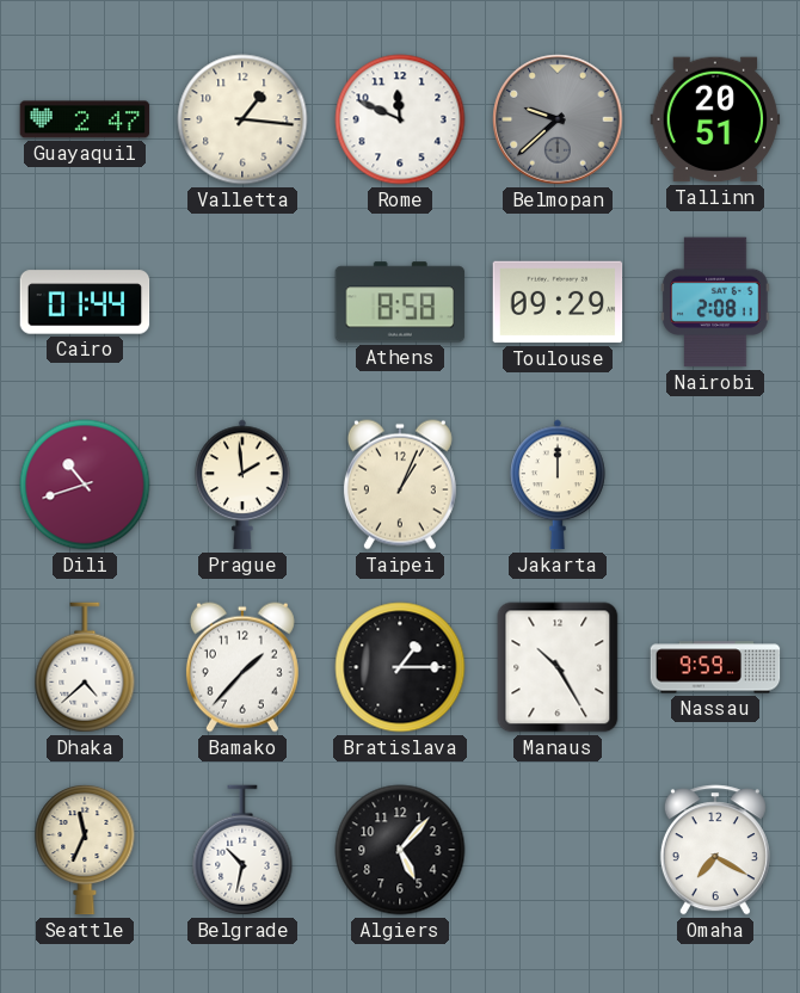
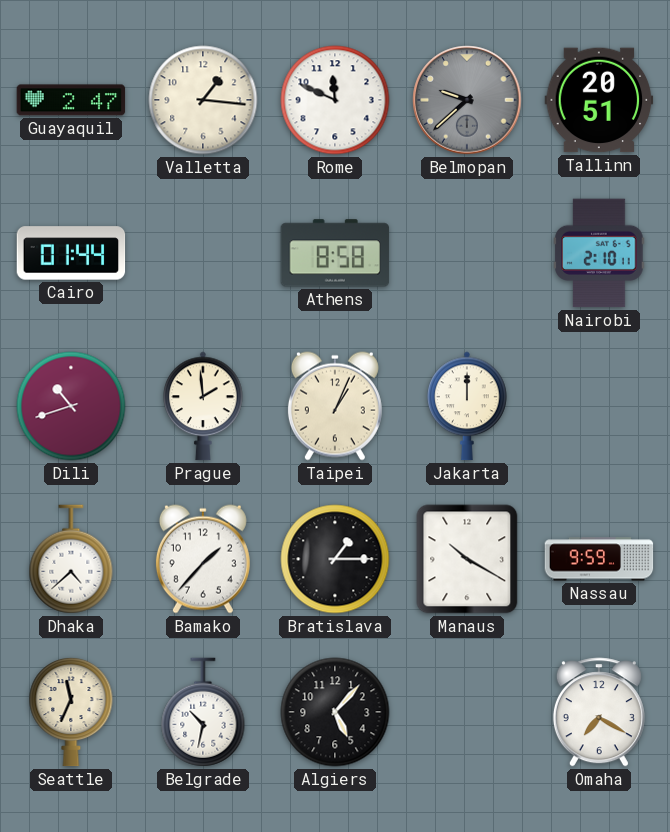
Toulouse: 09:29 -> none
Nairobi: 2:08 -> 2:10
Manaus: 10:25 -> 10:20
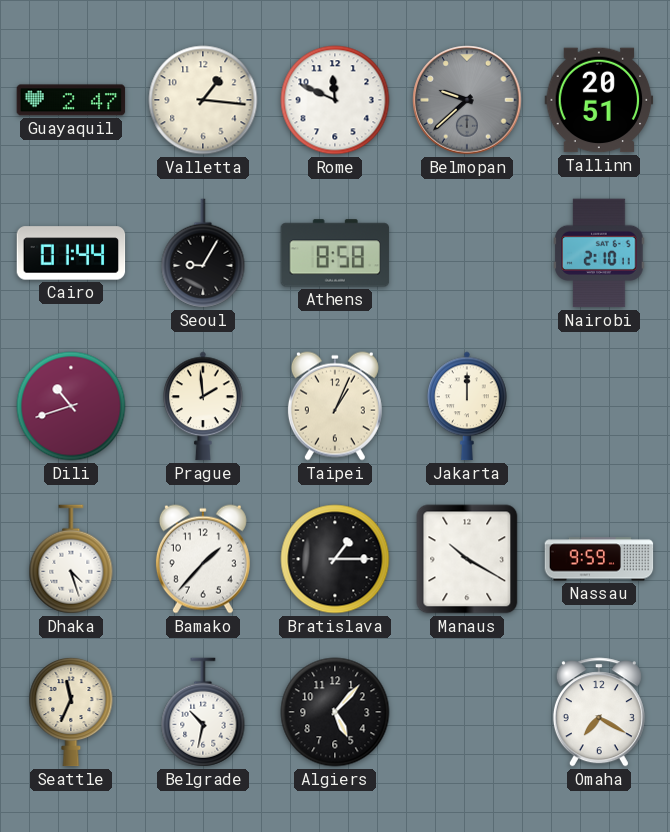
Seoul: none -> 9:05
Dhaka: 4:38 -> 4:27
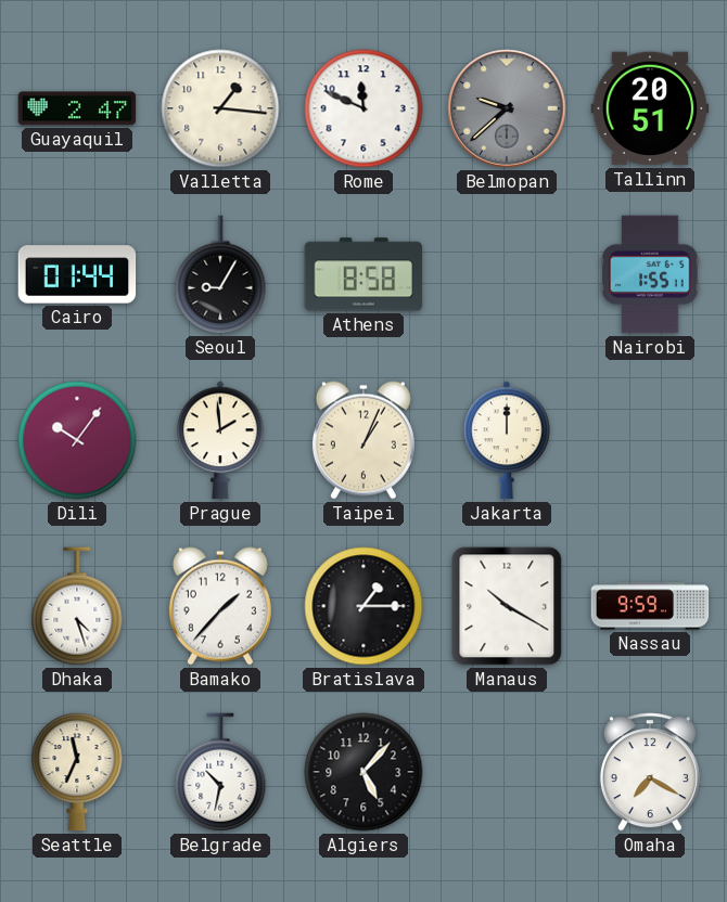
Nairobi: 2:10 -> 1:55
Dili: 10:42 -> 10:06
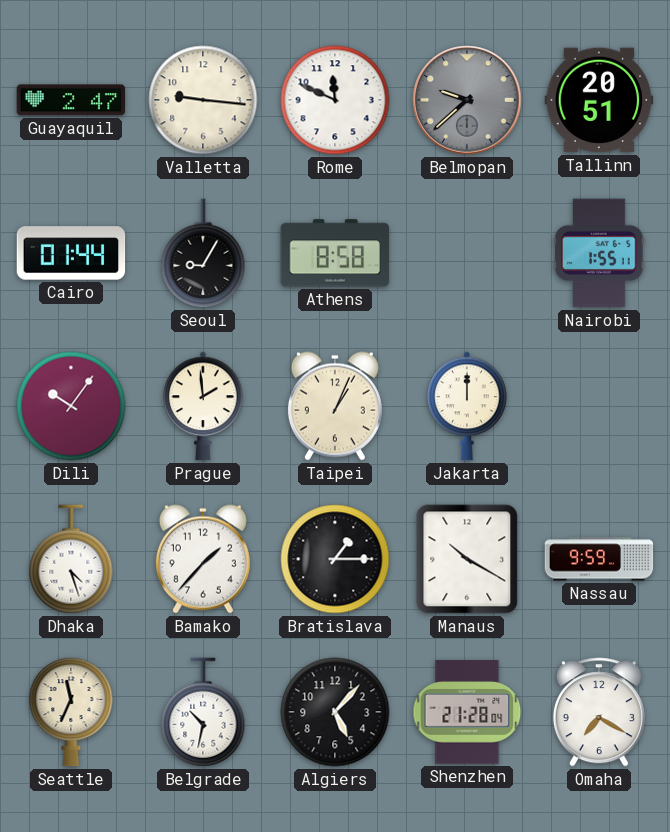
Valletta: 1:16 -> 9:16
Shenzhen: none -> 21:28
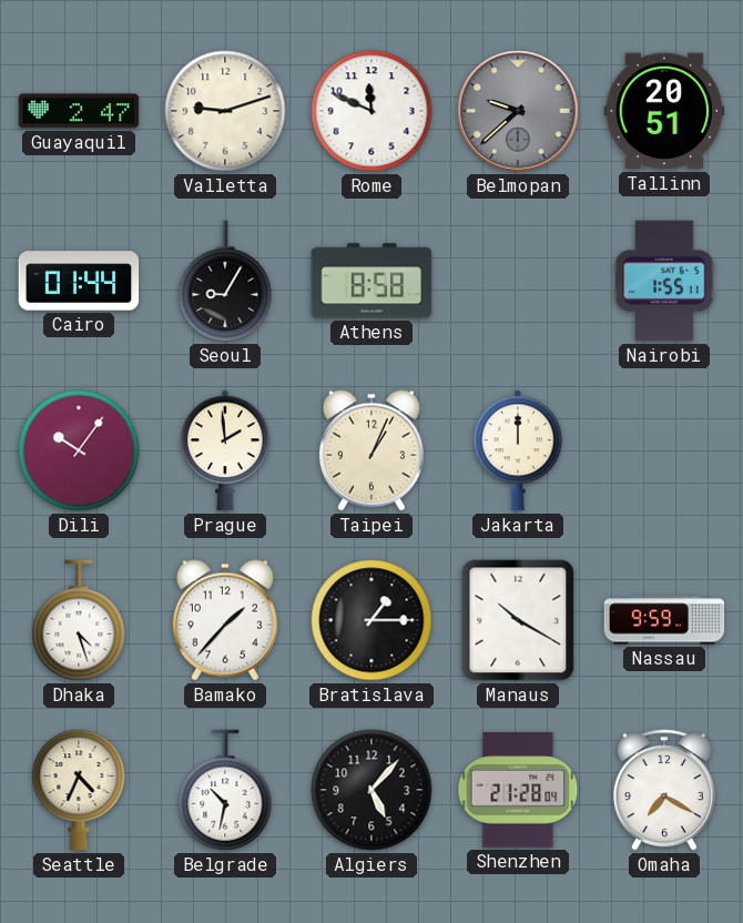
Valletta: 9:16 -> 9:12
Seattle: 11:34 -> 4:34
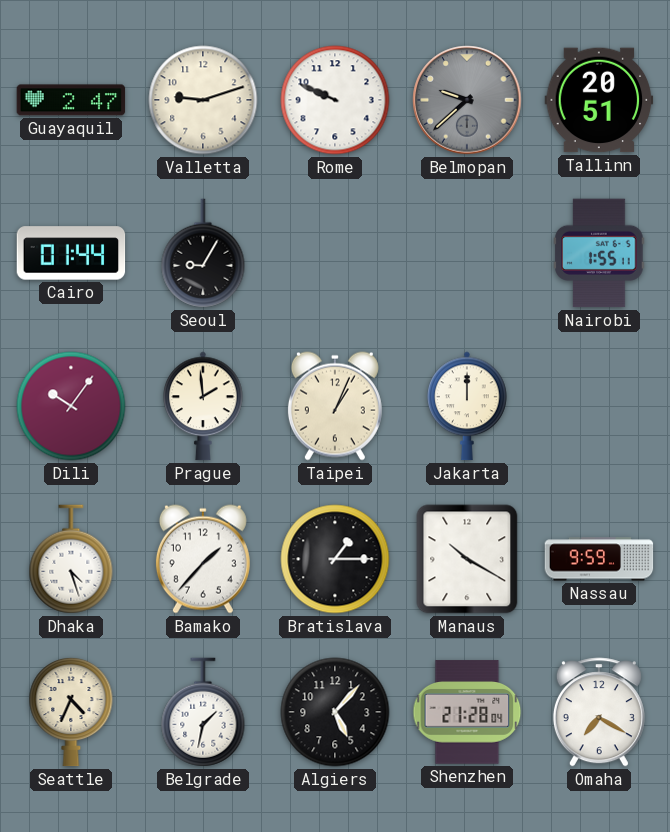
Rome: 11:49 -> 9:49
Athens: 8:58 -> none
Belgrade: 10:32 -> 1:32
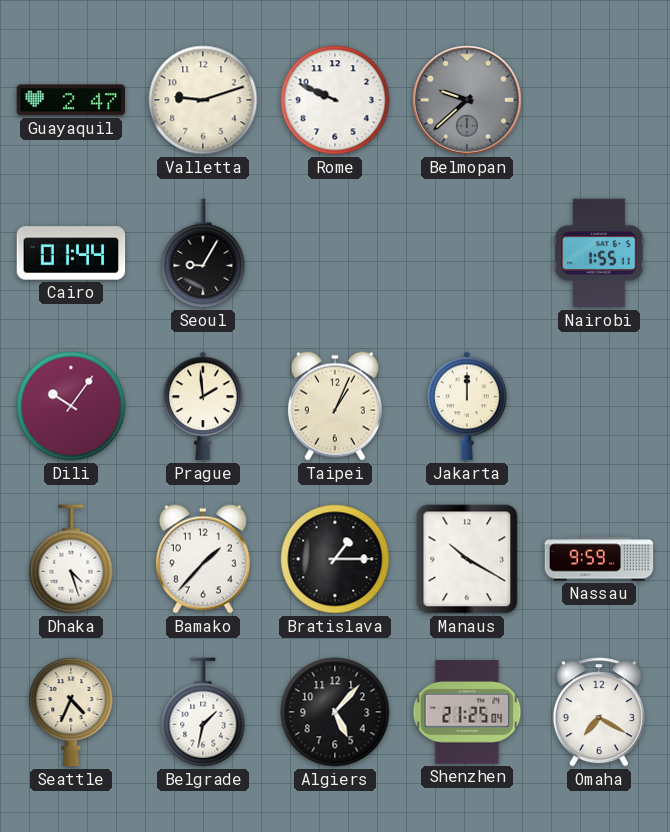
Tallinn: 20:51 -> none
Shenzhen: 21:28 -> 21:25
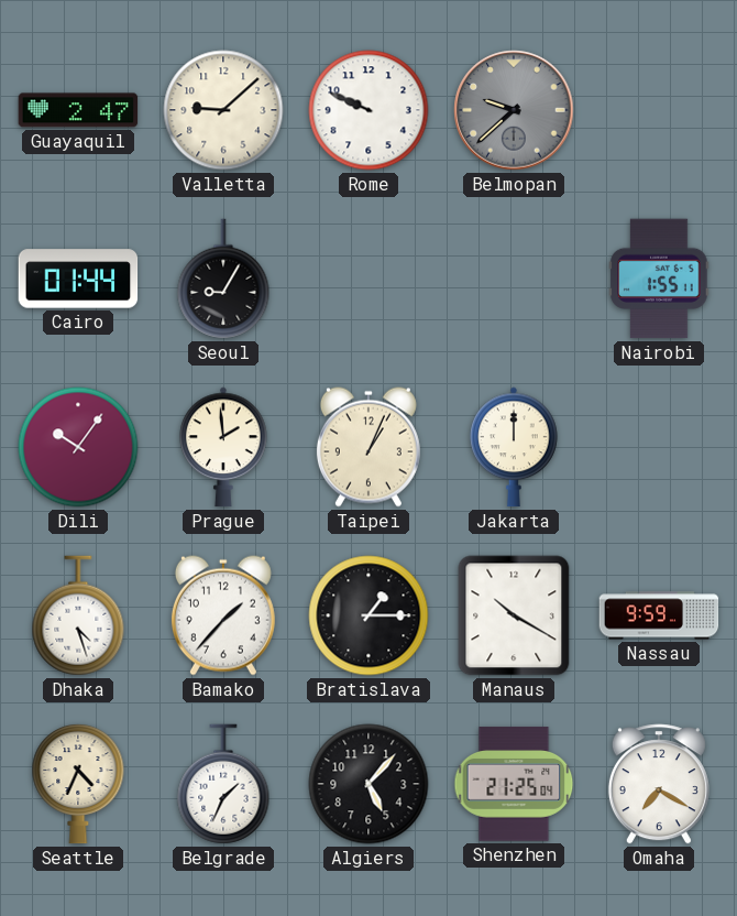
Valletta: 9:12 -> 9:08
Belgrade: 1:32 -> 1:34
